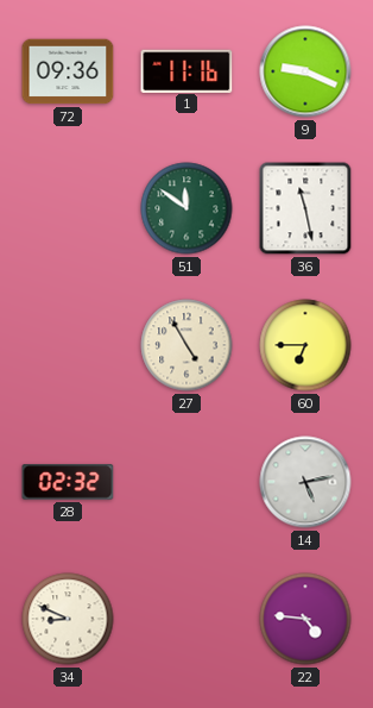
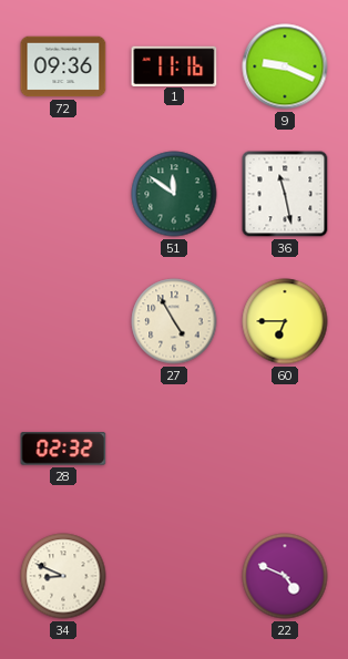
14: 5:13 -> none
22: 4:46 -> 4:49
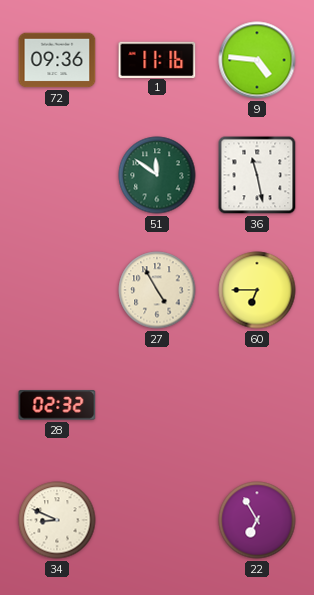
9: 9:19 -> 4:46
22: 4:49 -> 6:55
